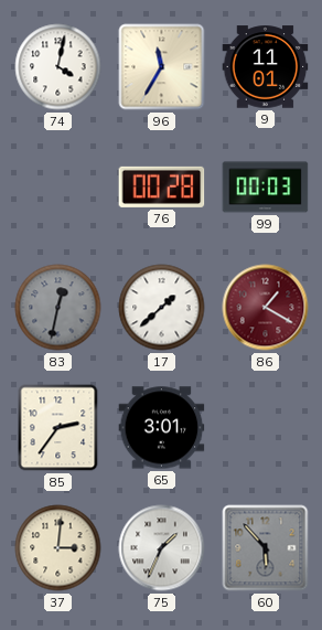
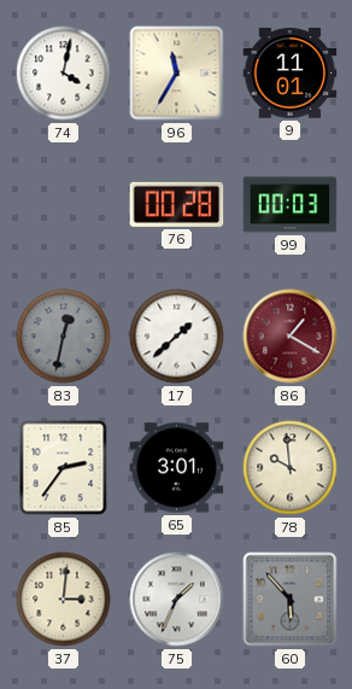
78: none -> 9:59
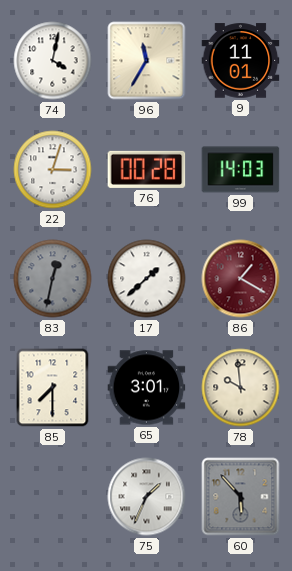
22: none -> 3:03
99: 00:03 -> 14:03
85: 2:36 -> 7:30
37: 3:01 -> none
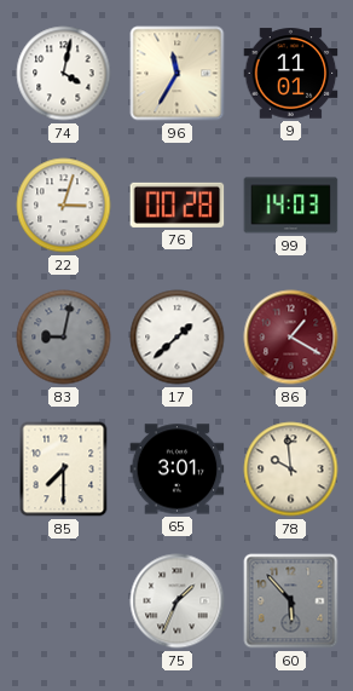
83: 12:32 -> 9:02
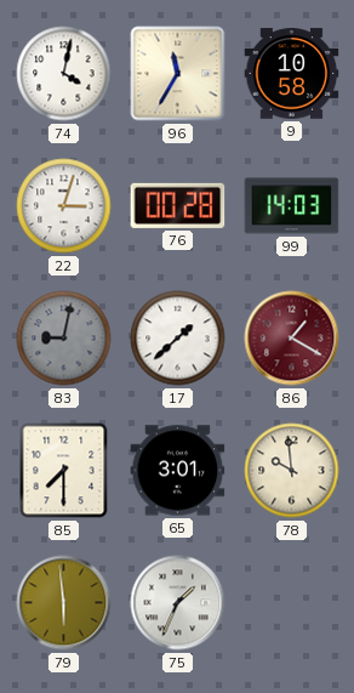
9: 11:01 -> 10:58
79: none -> 5:59
60: 5:53 -> none
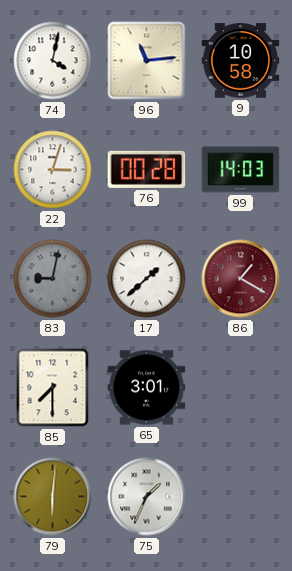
96: 11:35 -> 11:14
78: 9:59 -> none
79: 5:59 -> 6:01
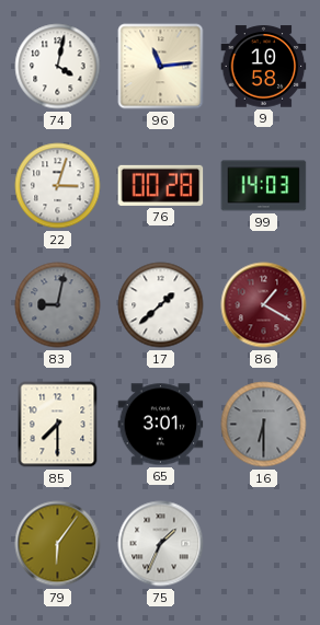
16: none -> 6:30
79: 6:01 -> 6:06
